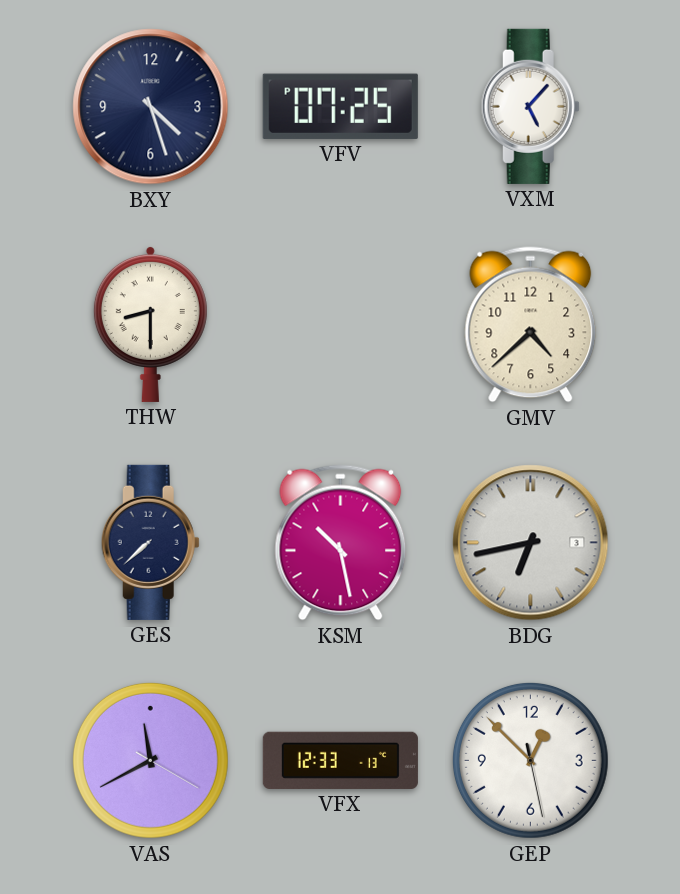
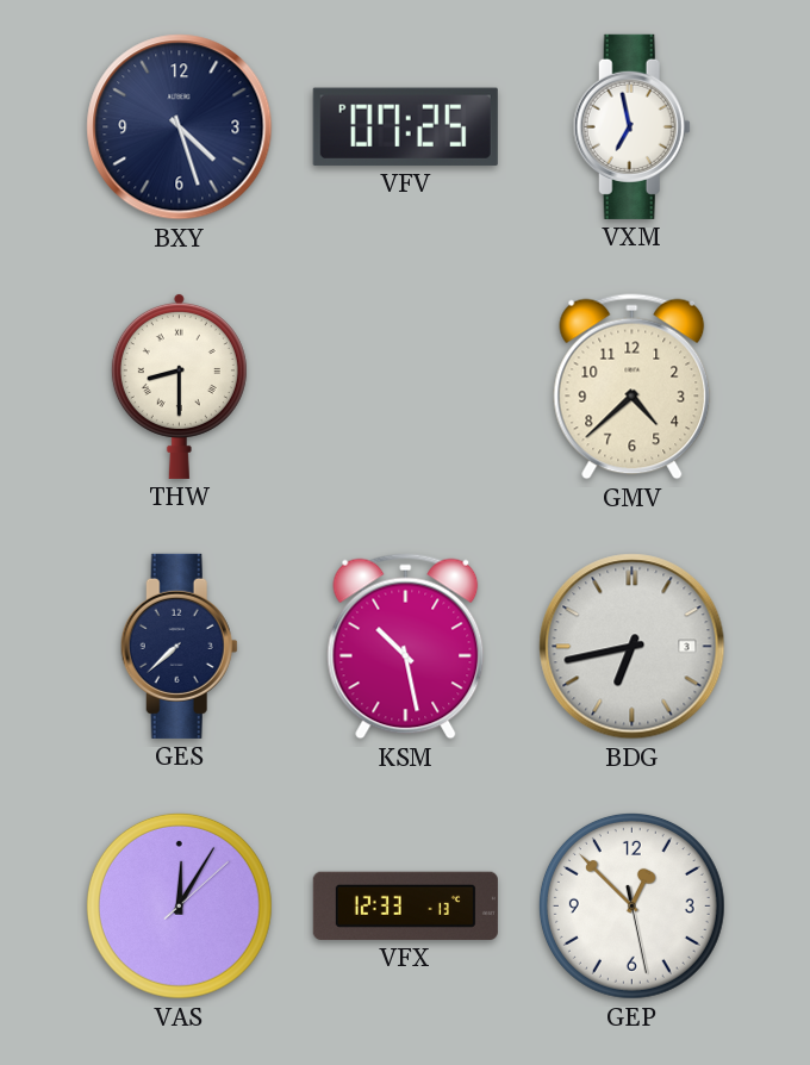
VXM: 5:07 -> 6:58
VAS: 11:40 -> 12:05
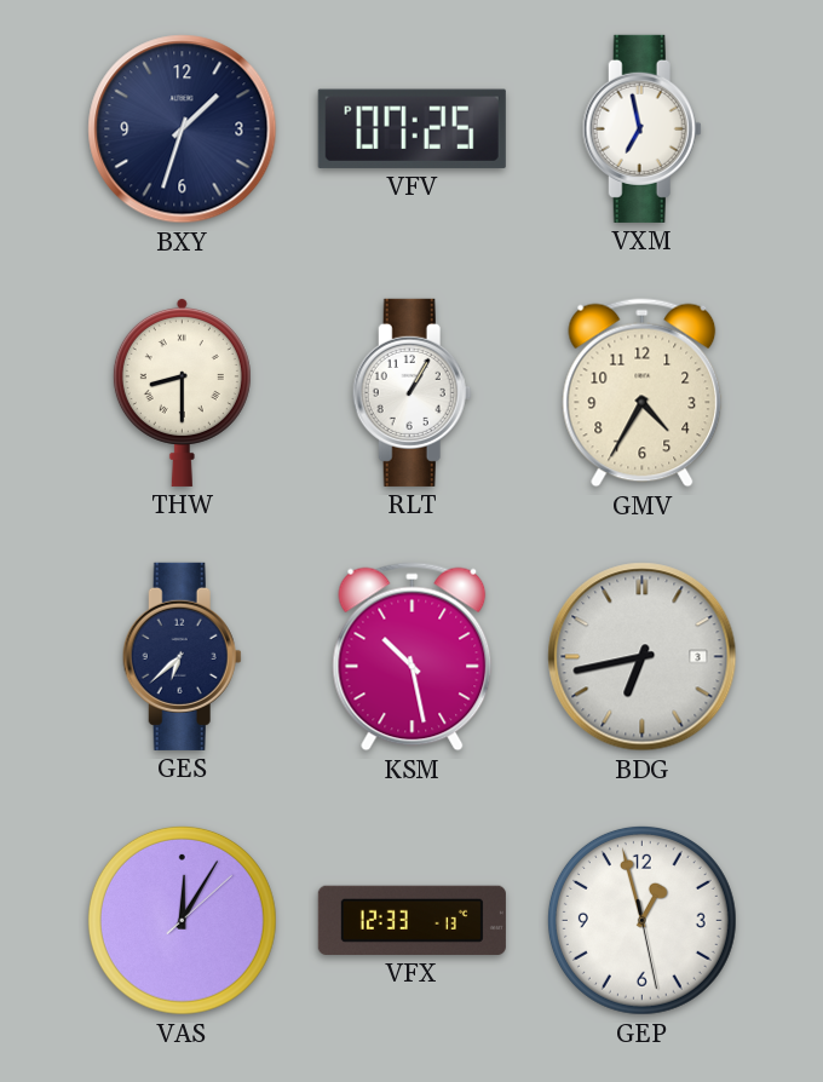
BXY: 4:27 -> 1:33
RLT: none -> 1:05
GMV: 4:38 -> 4:35
GES: 7:38 -> 6:38
GEP: 12:52 -> 12:57
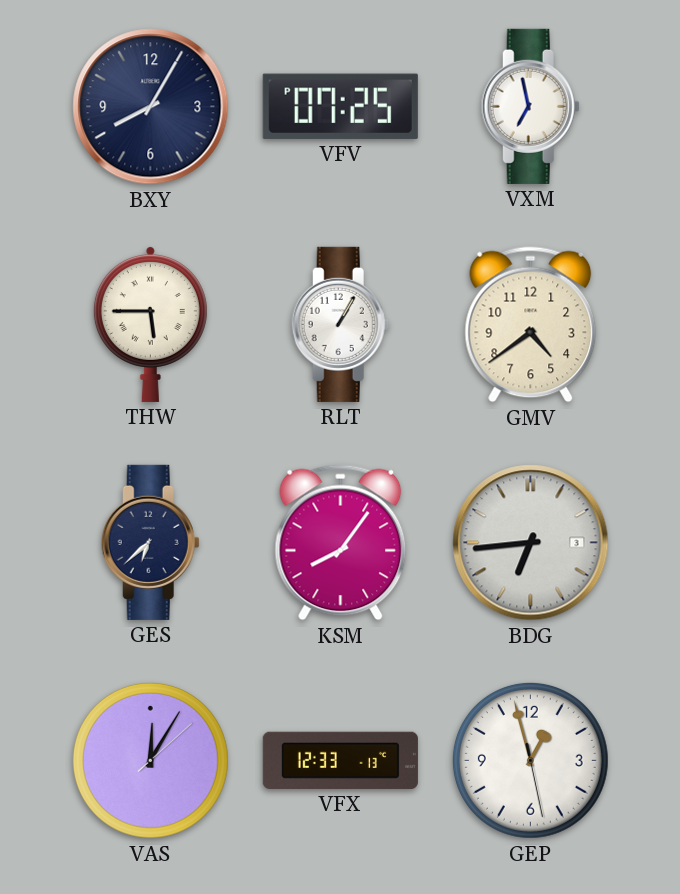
BXY: 1:33 -> 8:05
THW: 8:30 -> 5:45
GMV: 4:35 -> 4:39
KSM: 10:28 -> 8:06
BDG: 6:43 -> 6:44
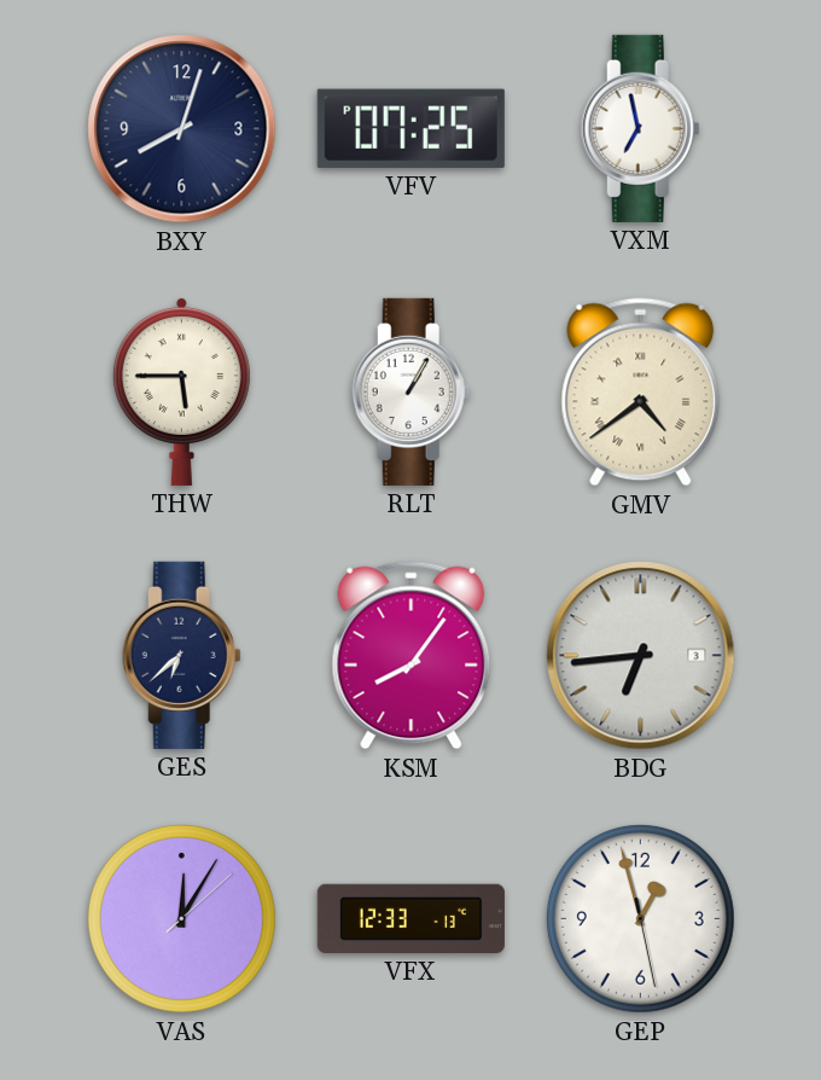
BXY: 8:05 -> 8:03
GMV numerals: Arabic -> Roman
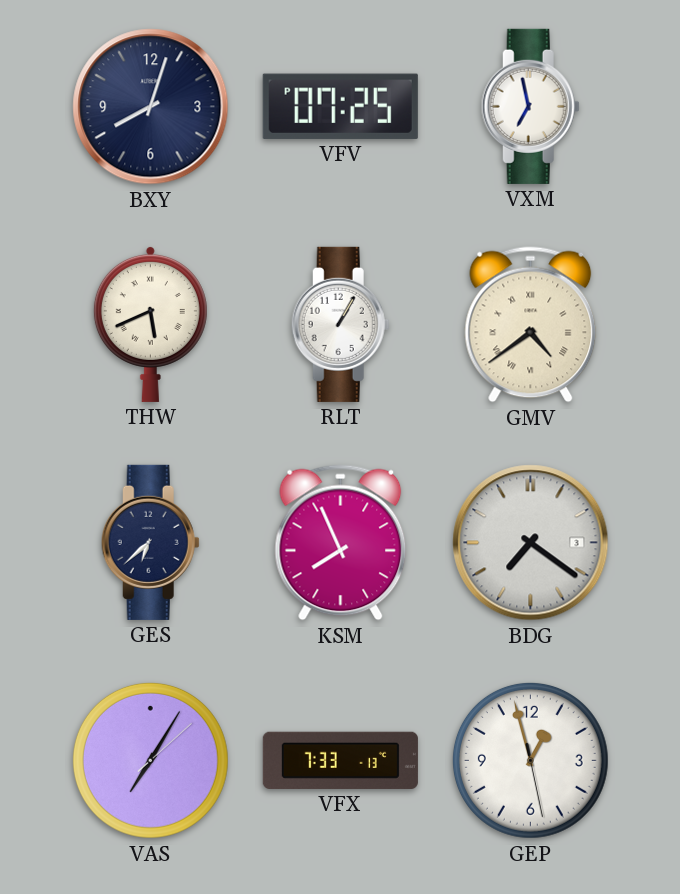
THW: 5:45 -> 5:41
KSM: 8:06 -> 7:56
BDG: 6:44 -> 7:21
VAS: 12:05 -> 7:05
VFX: 12:33 -> 7:33
